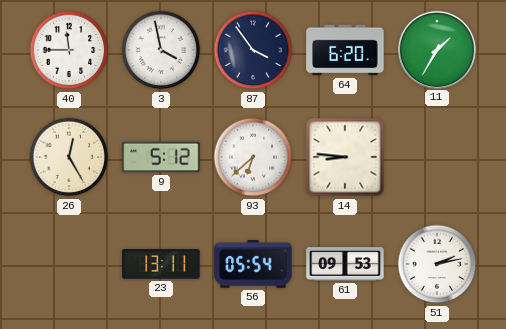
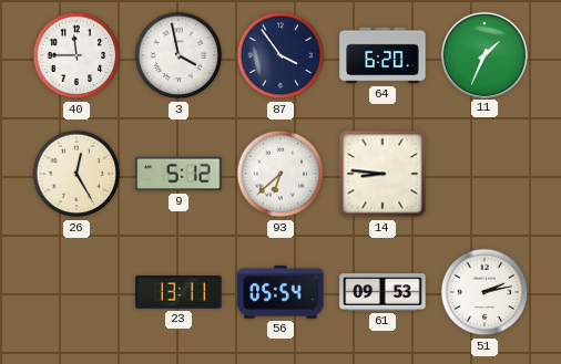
11: 1:35 -> 1:34
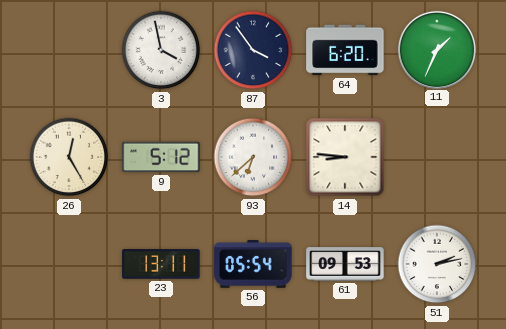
40: 11:45 -> none
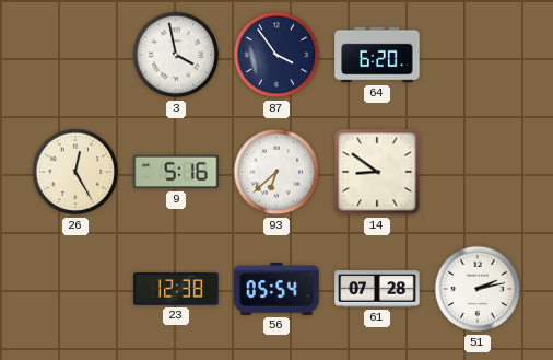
11: 1:34 -> none
9: 5:12 -> 5:16
14: 8:46 -> 8:51
23: 13:11 -> 12:38
61: 09:53 -> 07:28
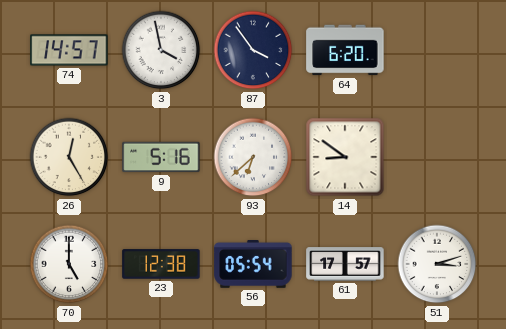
74: none -> 14:57
70: none -> 5:00
61: 07:28 -> 17:57
51: 2:13 -> 3:12
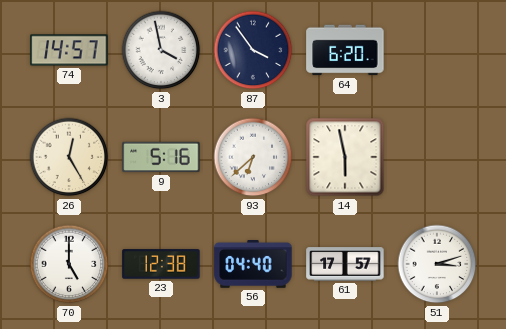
14: 8:51 -> 5:58
56: 05:54 -> 04:40
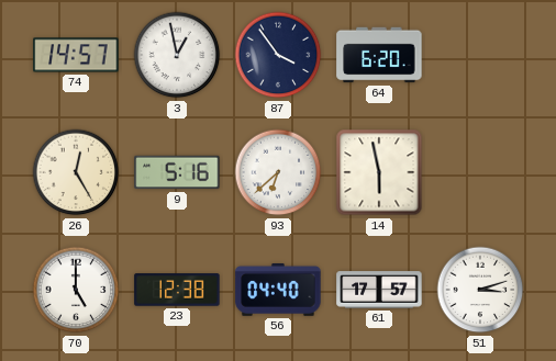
3: 3:58 -> 12:58
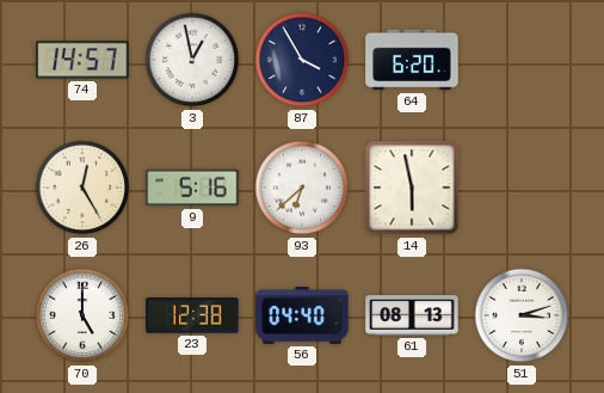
87: 3:54 -> 3:55
61: 17:57 -> 08:13
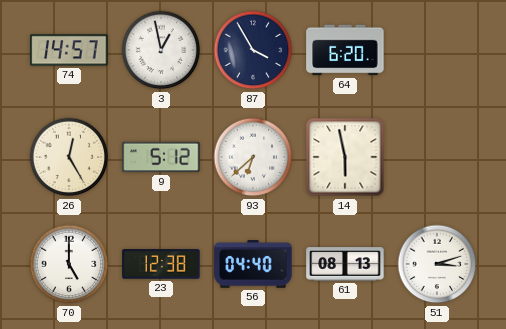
9: 5:16 -> 5:12
